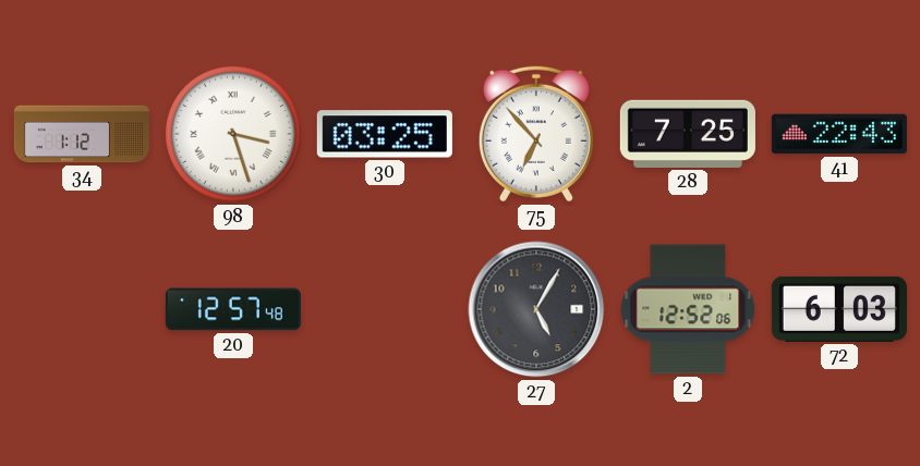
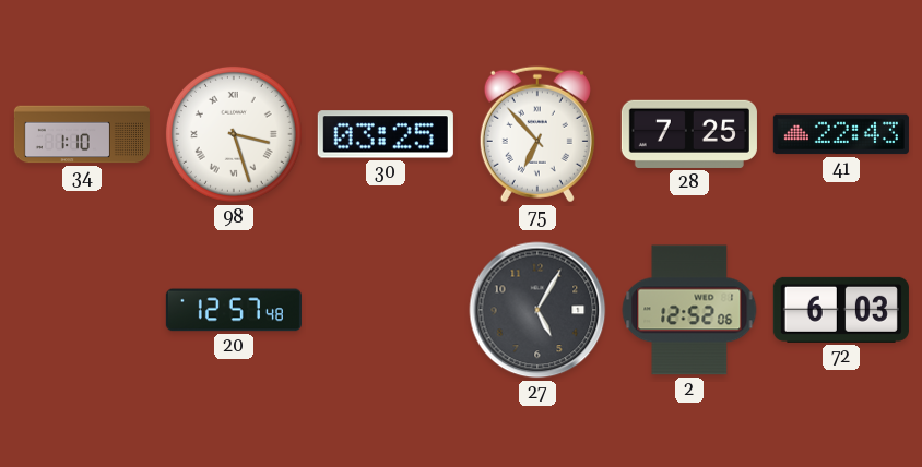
34: 1:12 -> 1:10
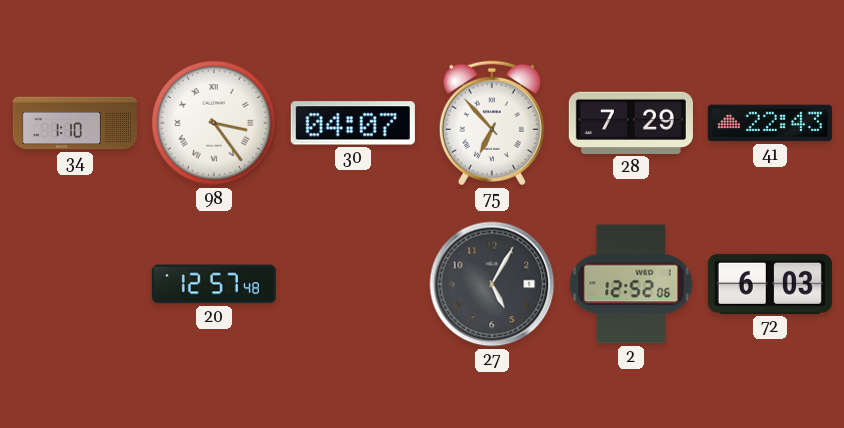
98: 3:27 -> 3:24
30: 03:25 -> 04:07
28: 7:25 -> 7:29
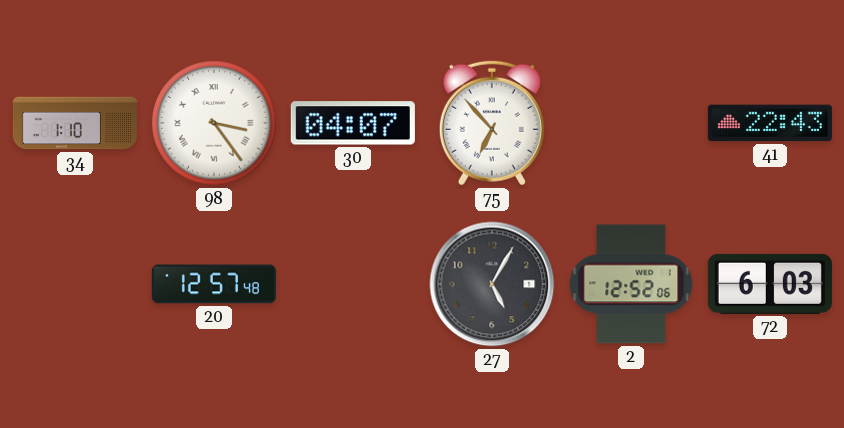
28: 7:29 -> none
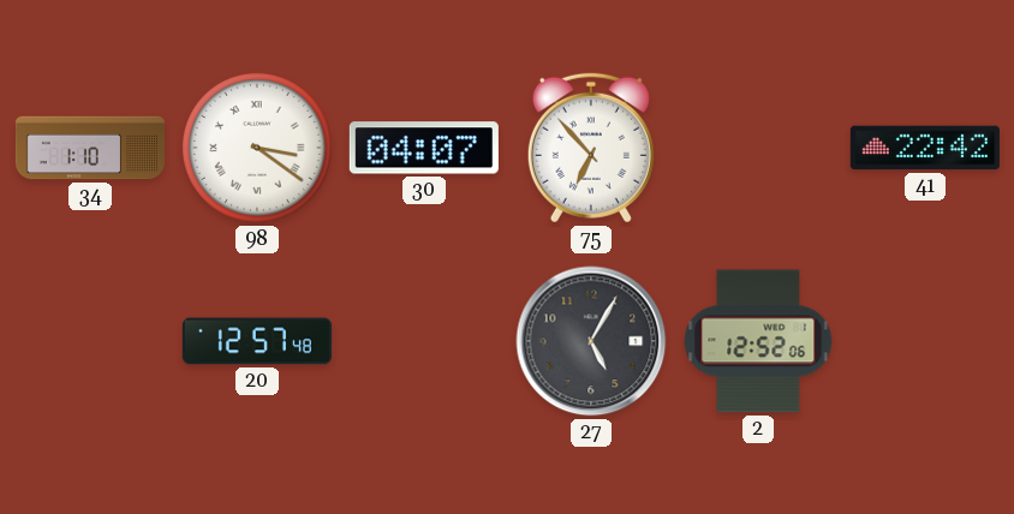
98: 3:24 -> 3:21
41: 22:43 -> 22:42
72: 6:03 -> none
